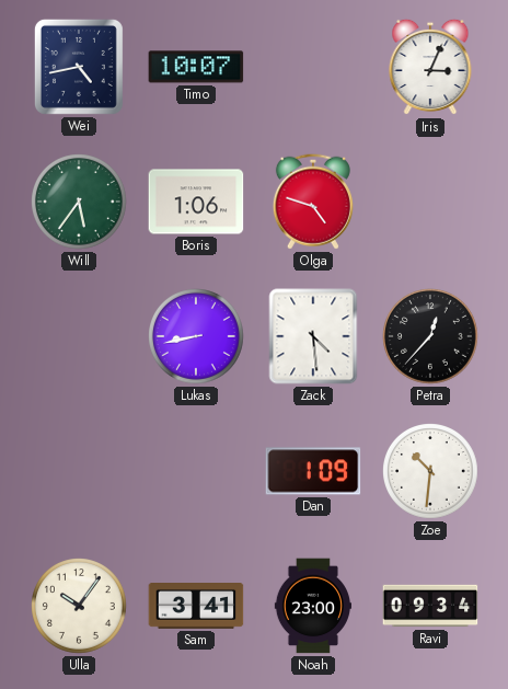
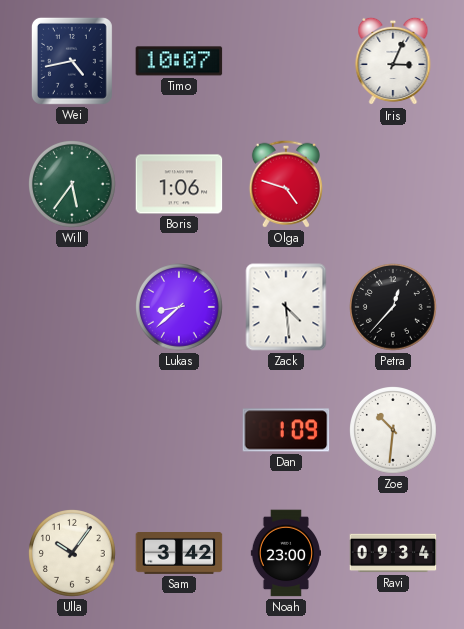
Lukas: 8:43 -> 8:38
Sam: 3:41 -> 3:42
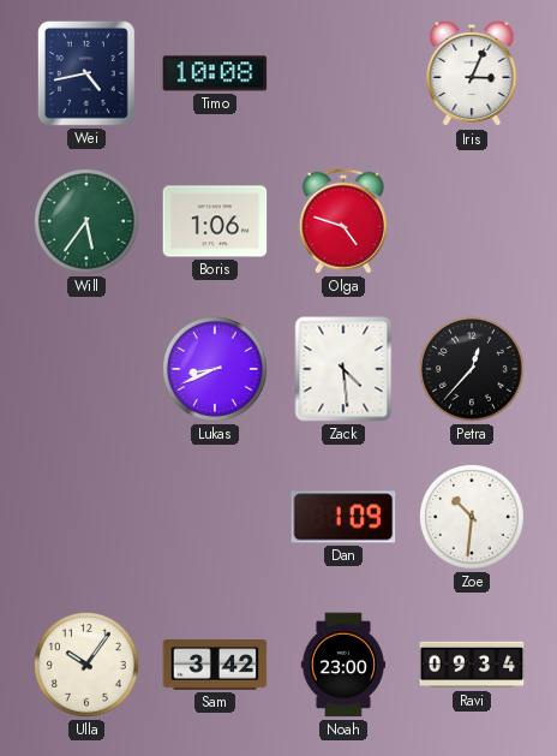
Timo: 10:07 -> 10:08
Lukas: 8:38 -> 8:41
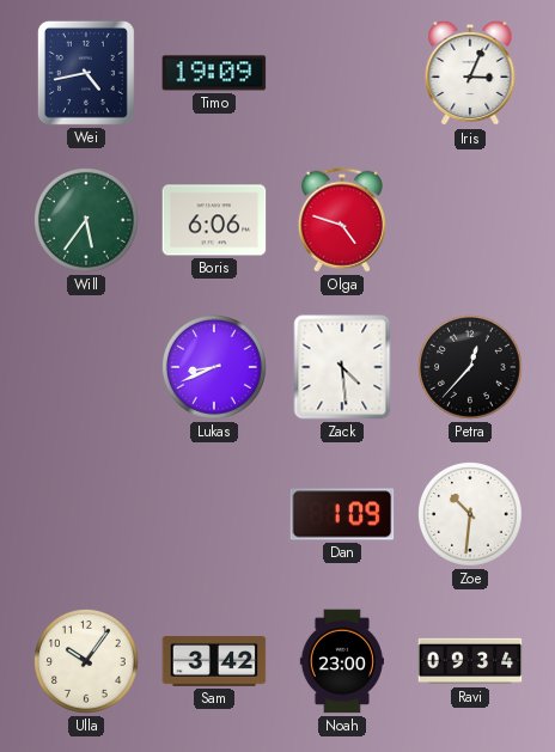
Timo: 10:08 -> 19:09
Boris: 1:06 -> 6:06
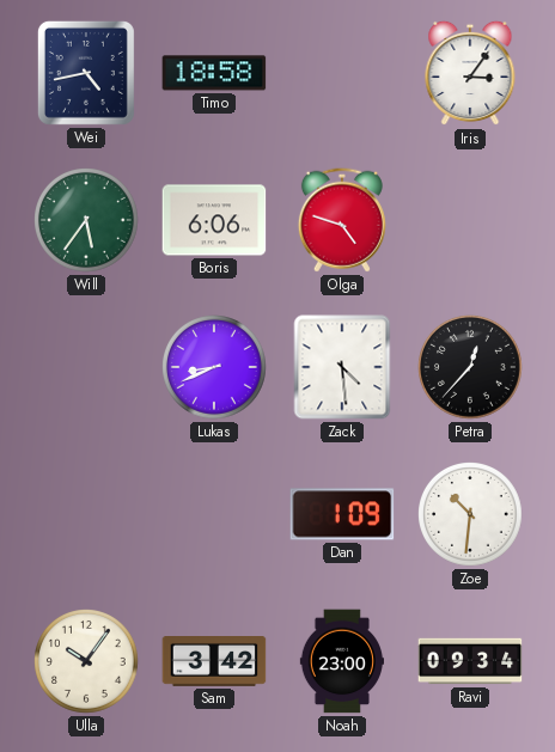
Timo: 19:09 -> 18:58
Iris: 3:04 -> 3:06
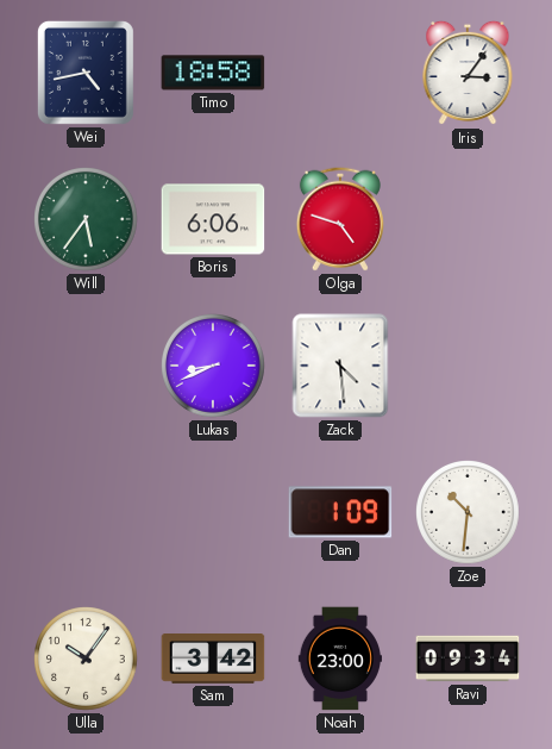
Petra: 12:37 -> none
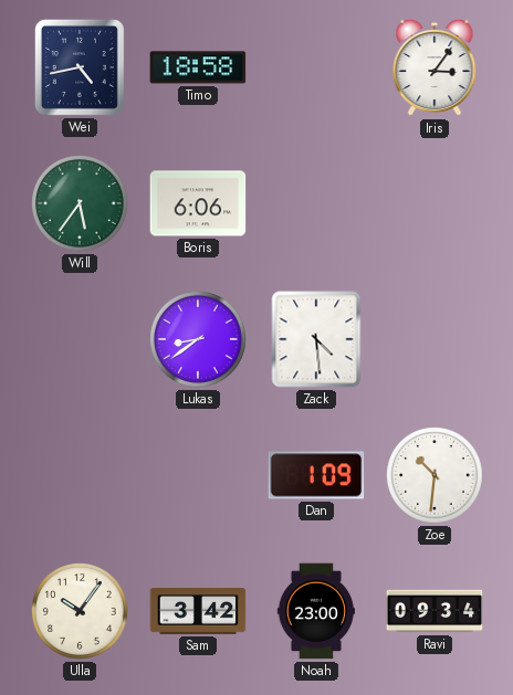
Olga: 4:48 -> none
Lukas: 8:41 -> 8:39
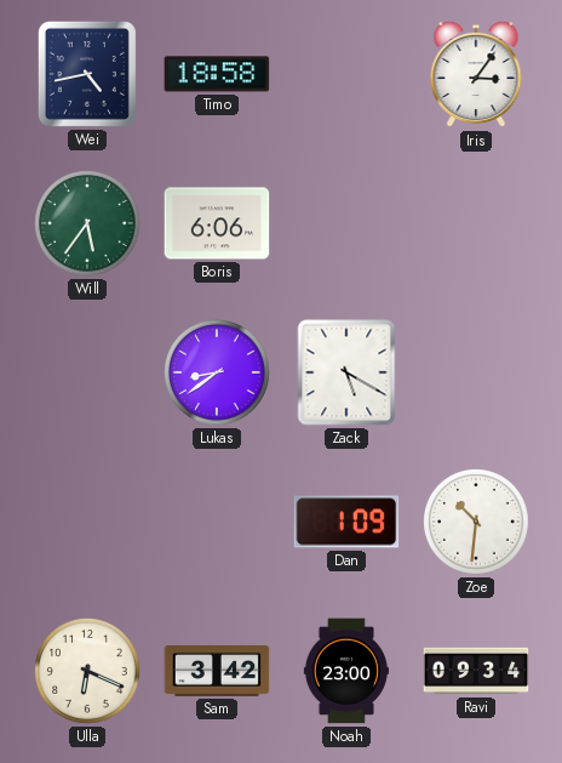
Zack: 4:29 -> 5:20
Ulla: 10:06 -> 6:19
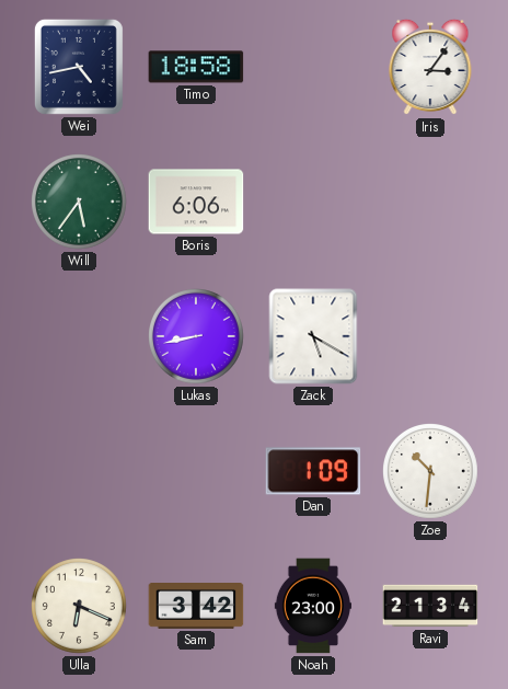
Lukas: 8:39 -> 8:43
Ravi: 09:34 -> 21:34
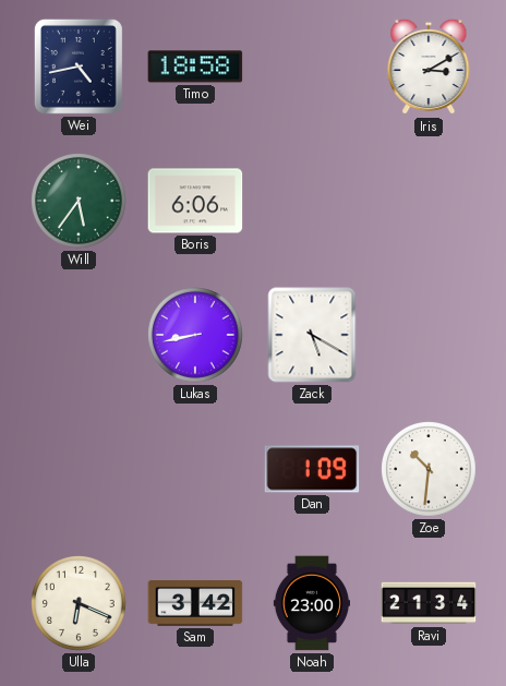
Iris: 3:06 -> 3:10
